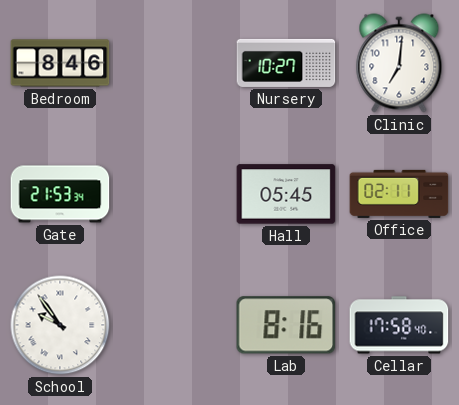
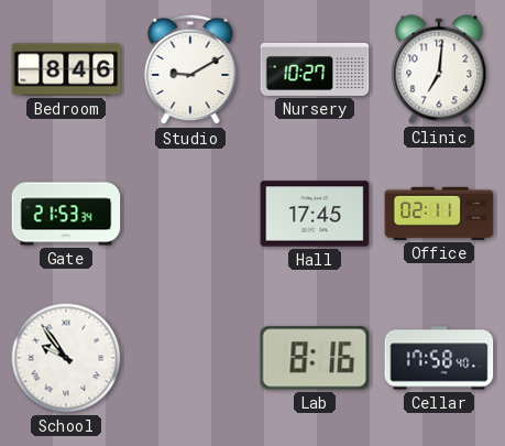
Studio: none -> 9:10
Hall: 05:45 -> 17:45
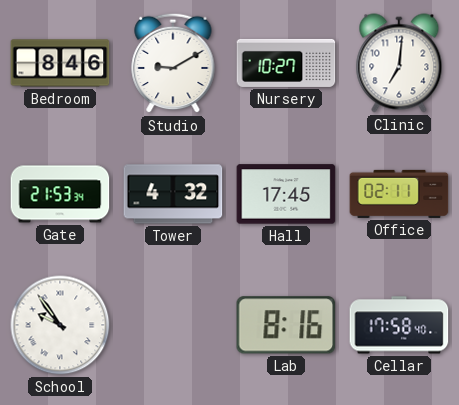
Tower: none -> 4:32
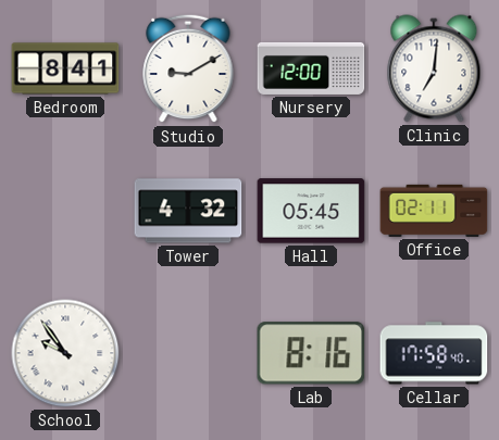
Bedroom: 8:46 -> 8:41
Nursery: 10:27 -> 12:00
Gate: 21:53 -> none
Hall: 17:45 -> 05:45
